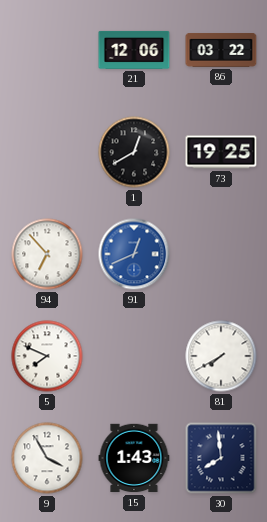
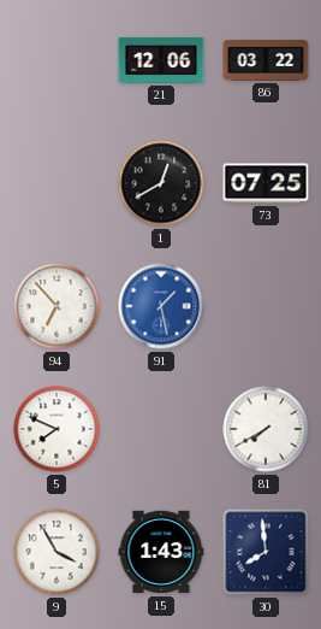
73: 19:25 -> 07:25
91: 12:41 -> 1:28
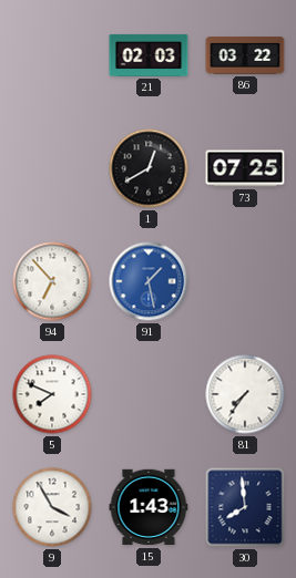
21: 12:06 -> 02:03
81: 7:40 -> 7:36
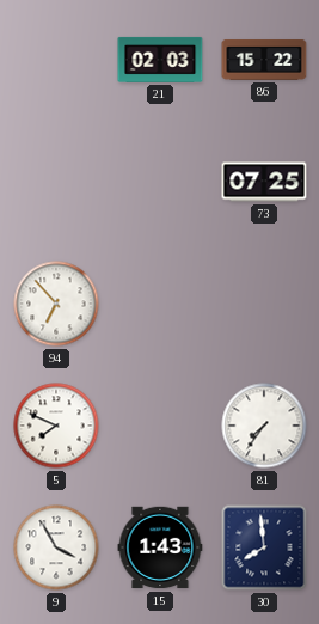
86: 03:22 -> 15:22
1: 12:40 -> none
91: 1:28 -> none
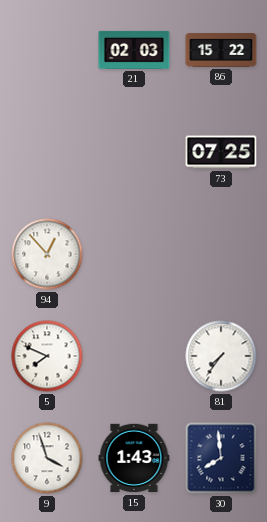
94: 6:53 -> 12:53
9: 3:55 -> 3:57
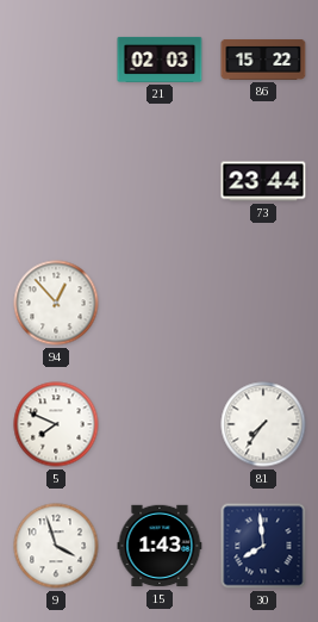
73: 07:25 -> 23:44
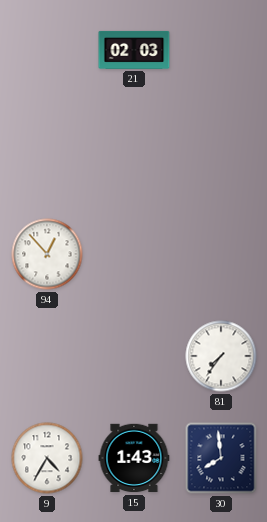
86: 15:22 -> none
73: 23:44 -> none
5: 7:49 -> none
9: 3:57 -> 4:35
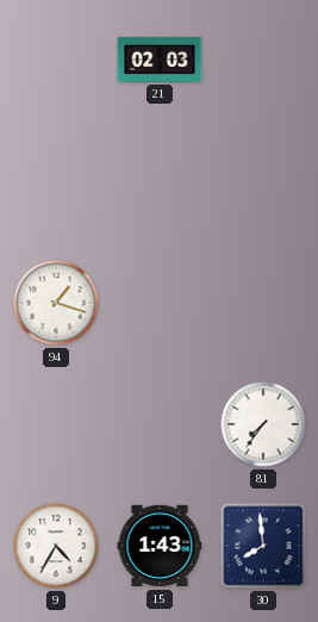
94: 12:53 -> 1:18
